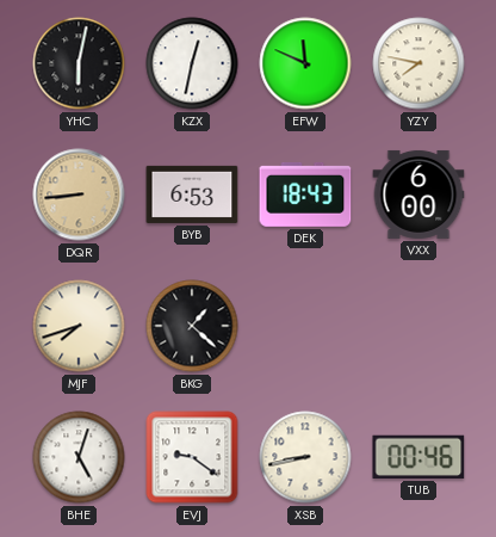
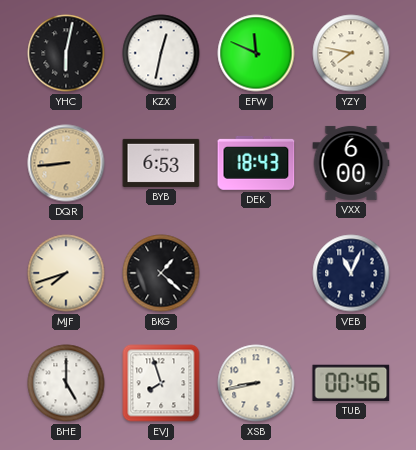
VEB: none -> 11:04
BHE: 5:03 -> 5:00
EVJ: 9:21 -> 7:57
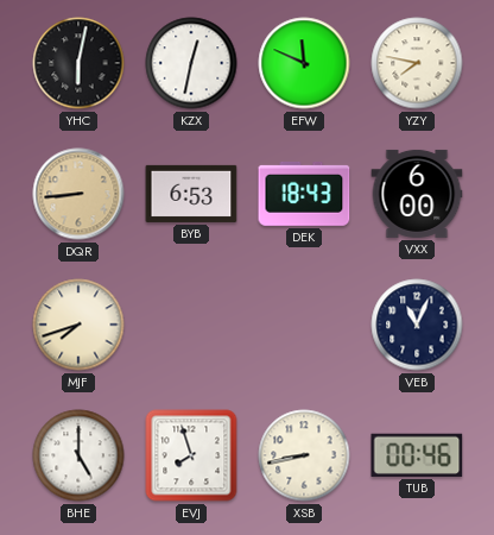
BKG: 1:22 -> none
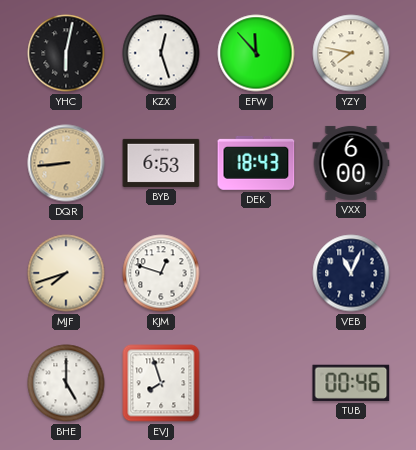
KZX: 12:32 -> 12:27
EFW: 11:49 -> 11:53
KJM: none -> 12:48
XSB: 8:43 -> none
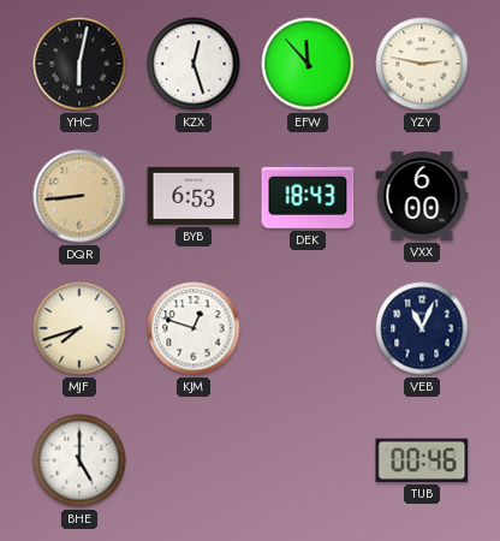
YZY: 7:47 -> 2:47
EVJ: 7:57 -> none
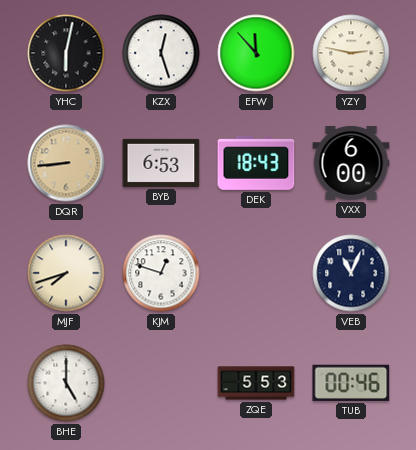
ZQE: none -> 5:53
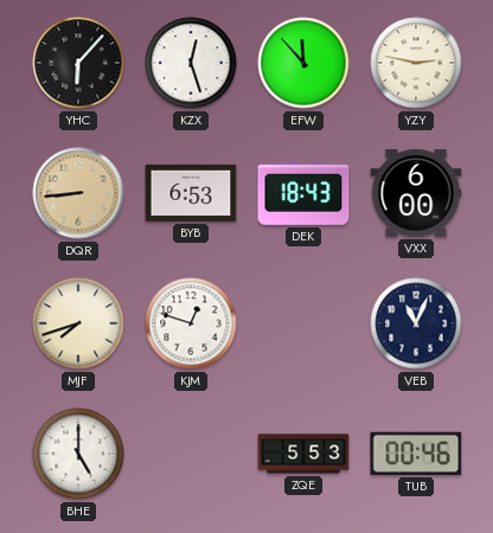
YHC: 6:02 -> 6:07
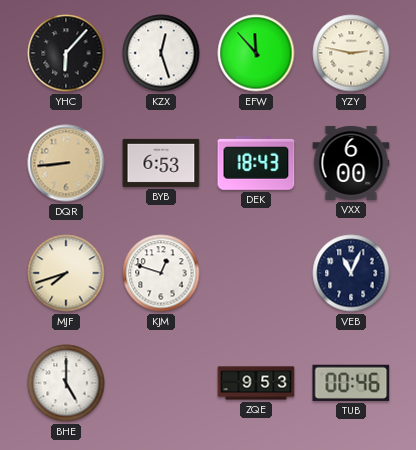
ZQE: 5:53 -> 9:53
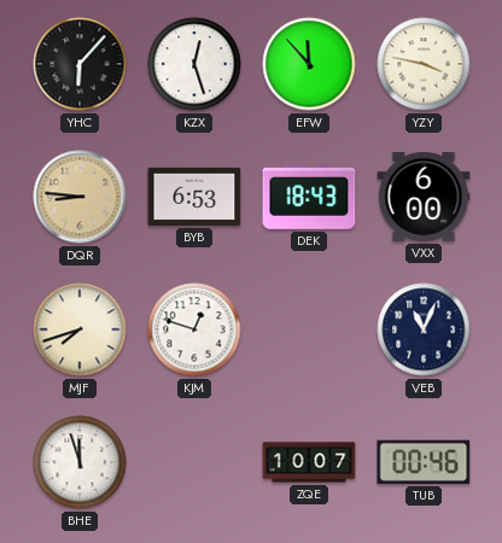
YZY: 2:47 -> 3:47
DQR: 8:44 -> 8:46
BHE: 5:00 -> 11:57
ZQE: 9:53 -> 10:07
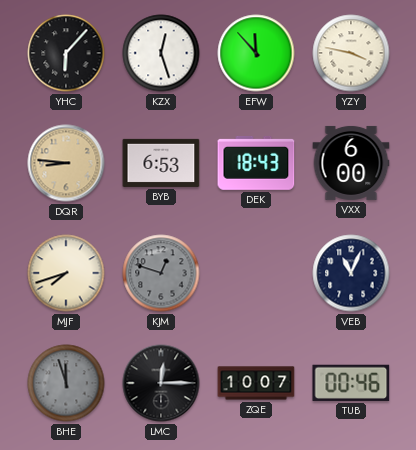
KJM dial: white -> grey
BHE dial: white -> grey
LMC: none -> 12:15
